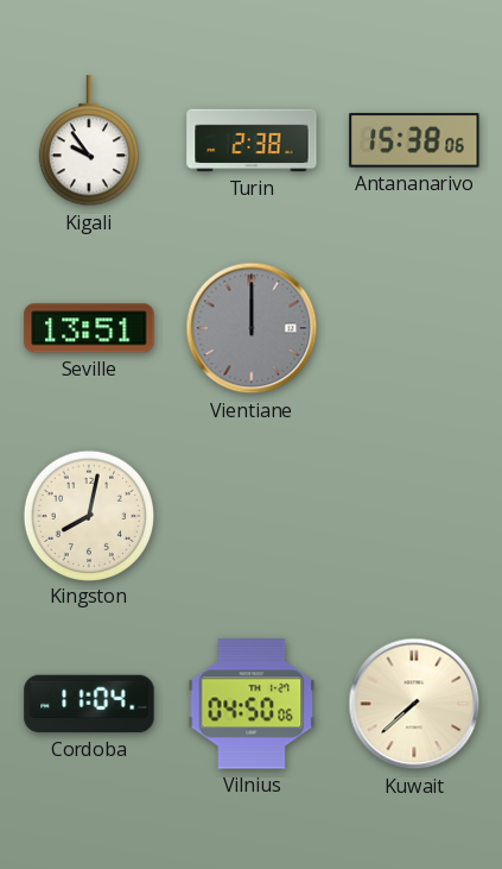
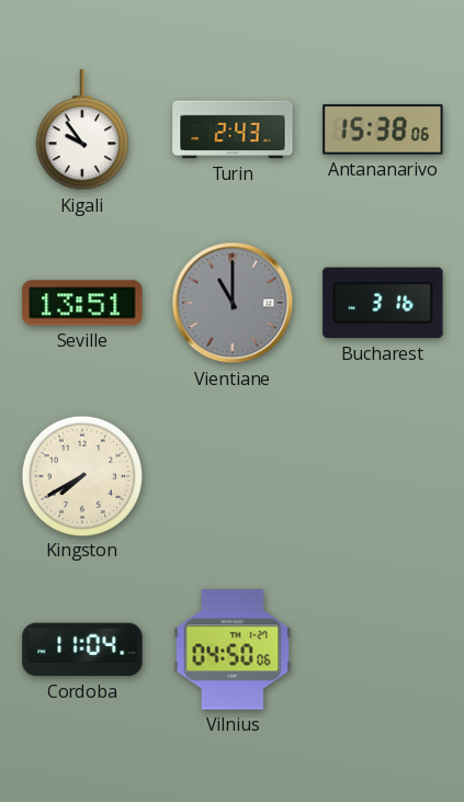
Turin: 2:38 -> 2:43
Vientiane: 12:00 -> 11:00
Bucharest: none -> 3:16
Kingston: 8:02 -> 7:40
Kuwait: 7:38 -> none
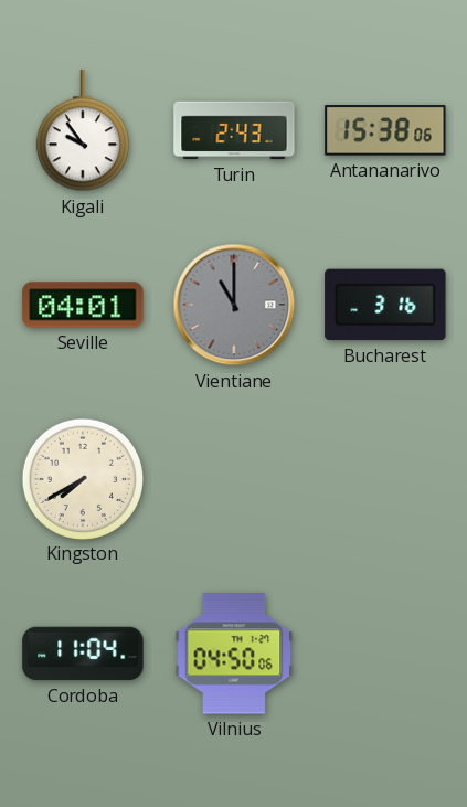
Seville: 13:51 -> 04:01
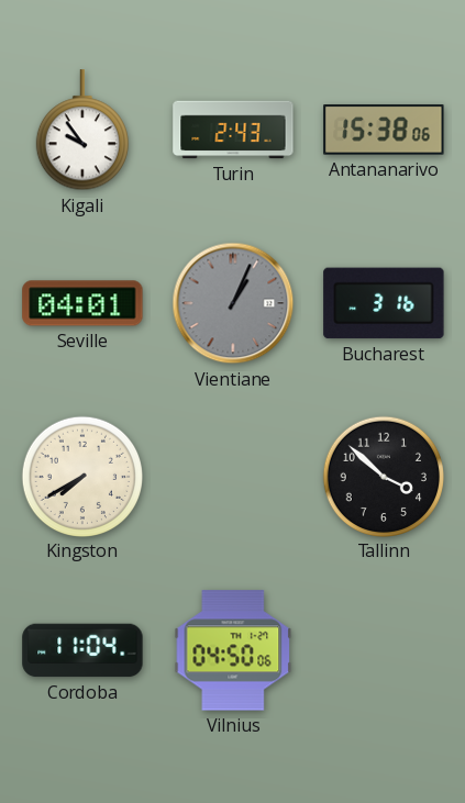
Vientiane: 11:00 -> 1:04
Tallinn: none -> 3:52
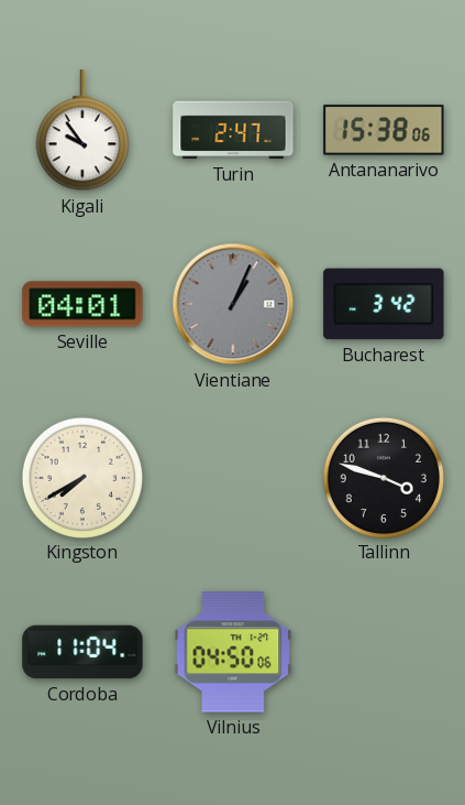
Turin: 2:43 -> 2:47
Bucharest: 3:16 -> 3:42
Tallinn: 3:52 -> 3:48
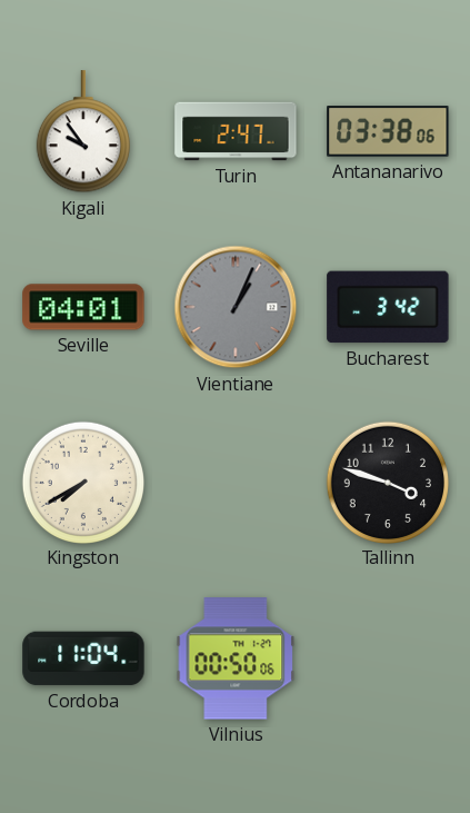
Antananarivo: 15:38 -> 03:38
Vilnius: 04:50 -> 00:50
